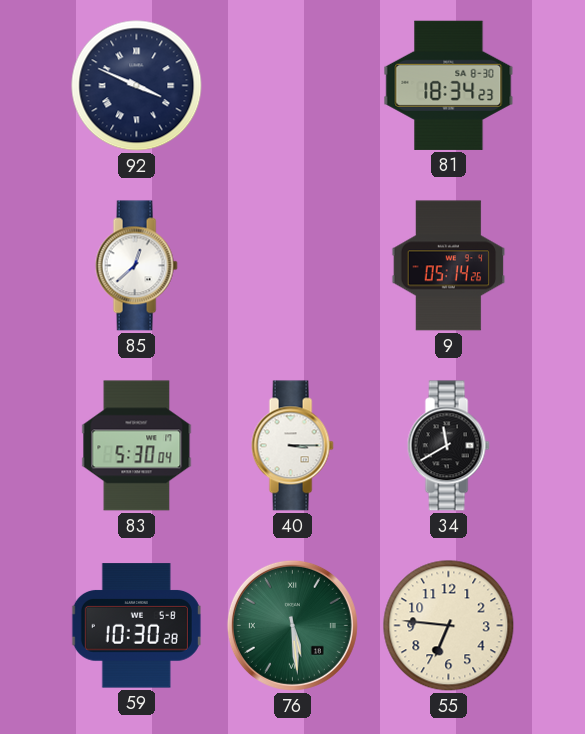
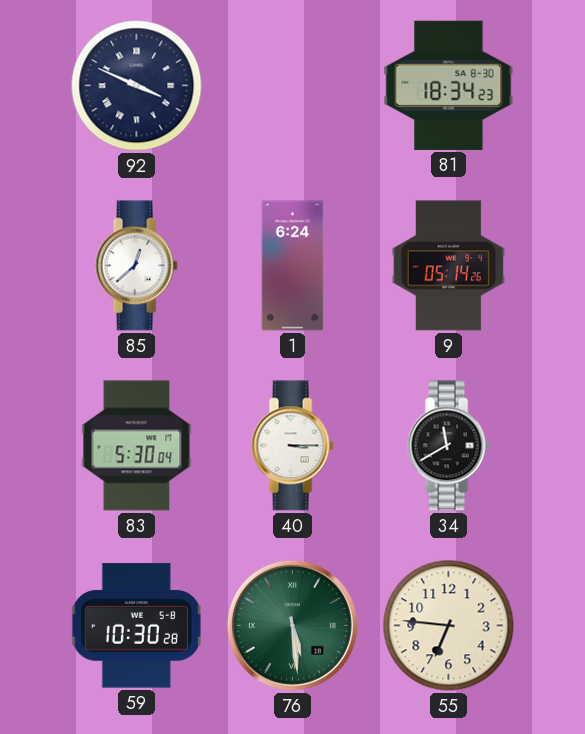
1: none -> 6:24
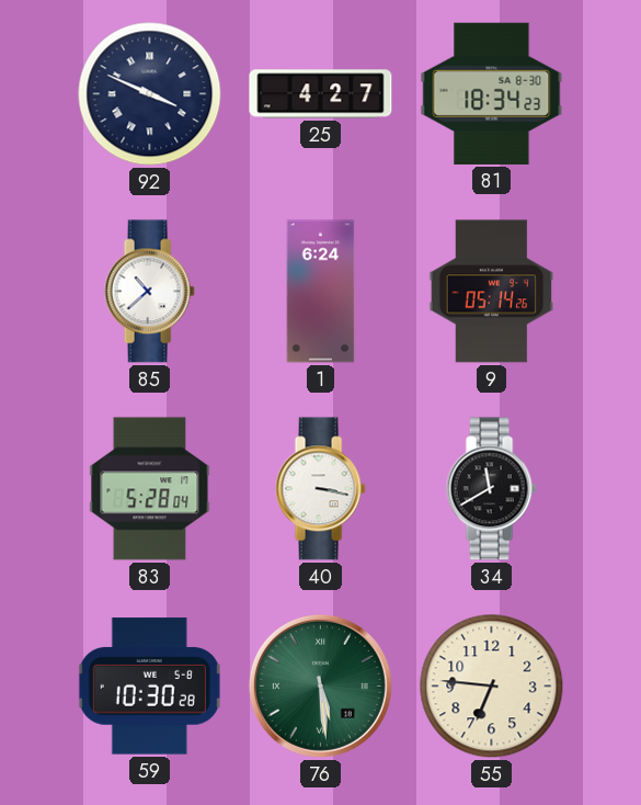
25: none -> 4:27
85: 12:38 -> 10:38
83: 5:30 -> 5:28
40: 3:15 -> 3:17
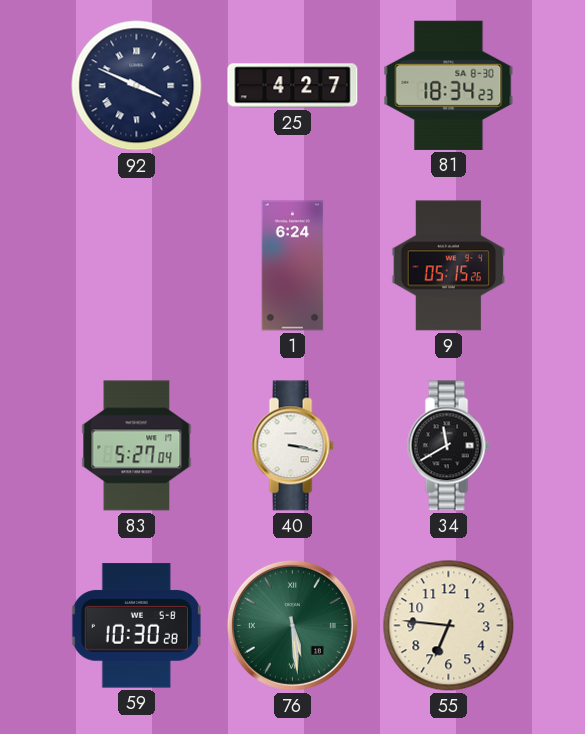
85: 10:38 -> none
9: 05:14 -> 05:15
83: 5:28 -> 5:27
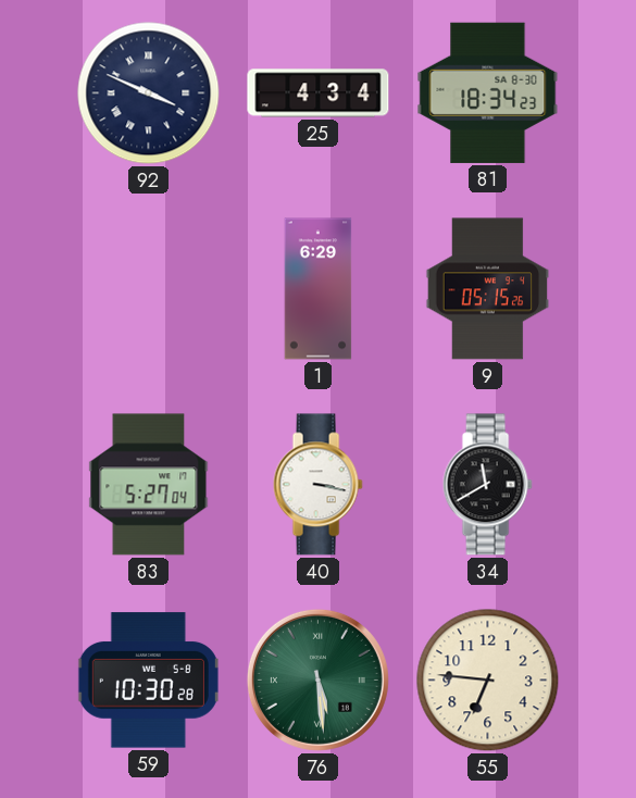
25: 4:27 -> 4:34
1: 6:24 -> 6:29
